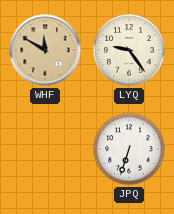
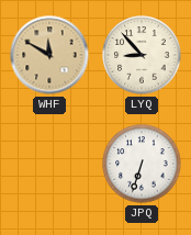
LYQ: 9:24 -> 8:53
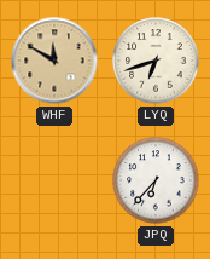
LYQ: 8:53 -> 6:42
JPQ: 6:33 -> 6:37
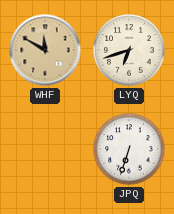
JPQ: 6:37 -> 6:33
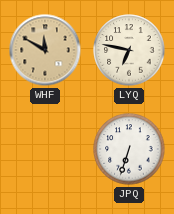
LYQ: 6:42 -> 6:47
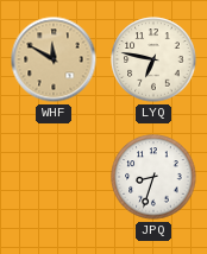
JPQ: 6:33 -> 8:33
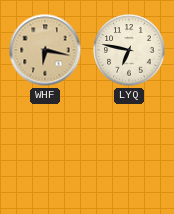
WHF: 11:50 -> 6:17
JPQ: 8:33 -> none
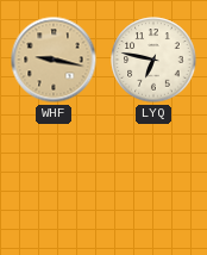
WHF: 6:17 -> 9:17
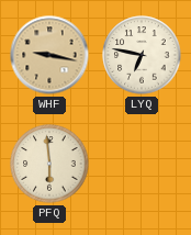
PFQ: none -> 5:59
